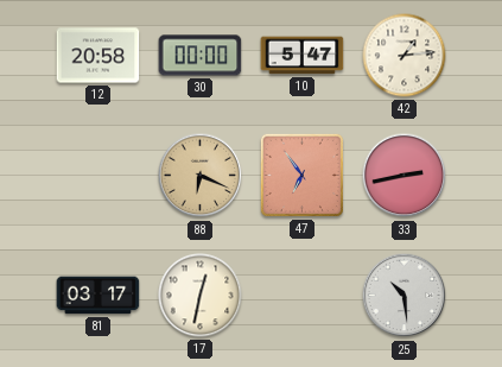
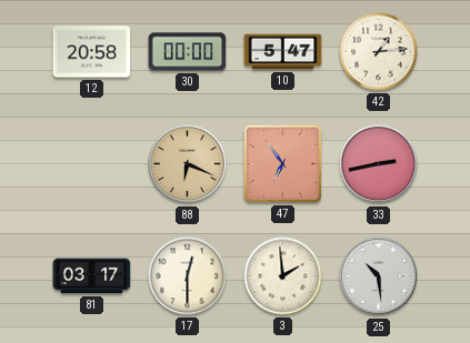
17: 12:32 -> 12:30
3: none -> 1:59
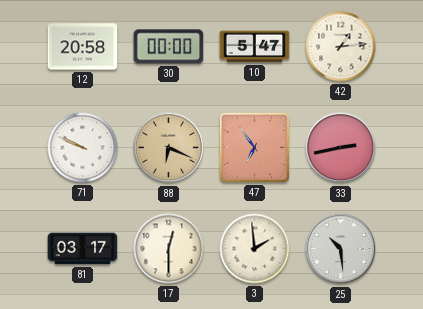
71: none -> 9:49
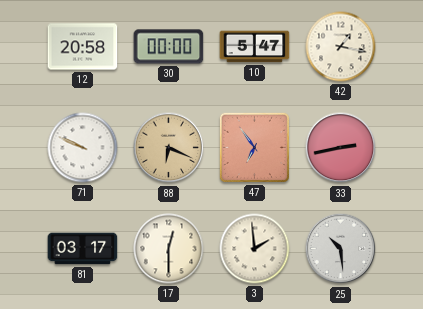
42: 1:14 -> 1:17
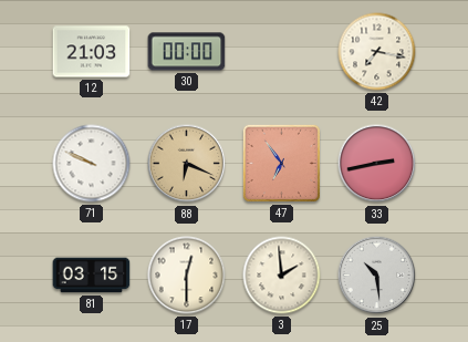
12: 20:58 -> 21:03
10: 5:47 -> none
42: 1:17 -> 7:17
81: 03:17 -> 03:15
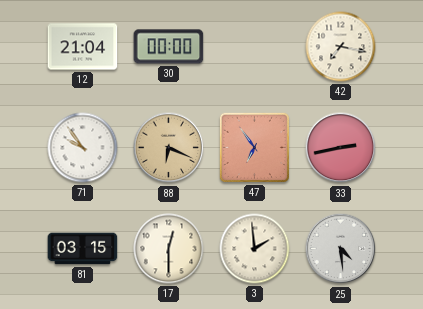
12: 21:03 -> 21:04
71: 9:49 -> 9:54
25: 10:29 -> 4:29
